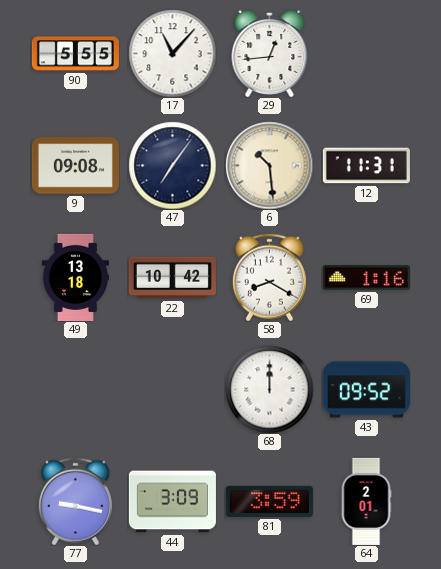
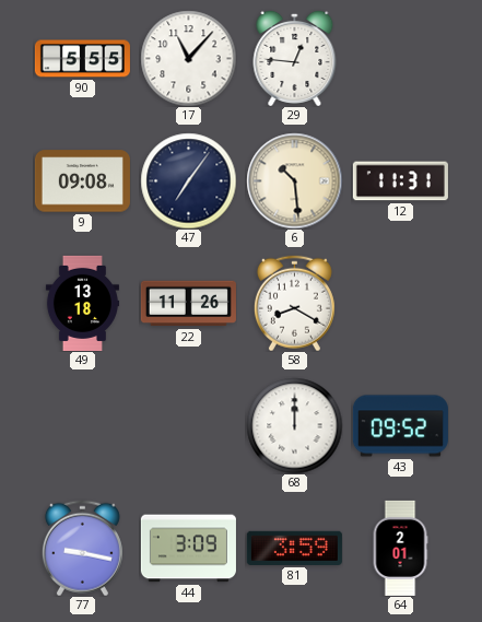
29: 12:44 -> 12:46
22: 10:42 -> 11:26
69: 1:16 -> none
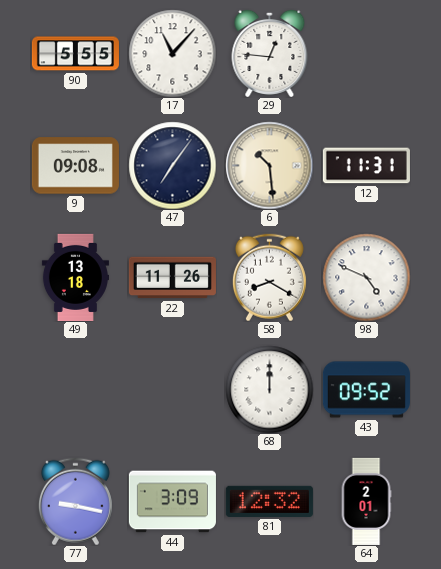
98: none -> 4:49
81: 3:59 -> 12:32
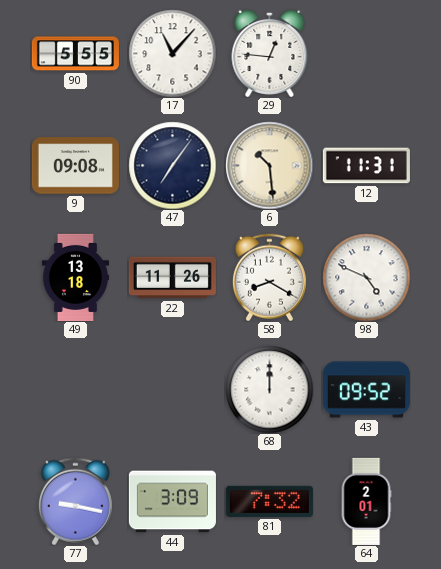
81: 12:32 -> 7:32
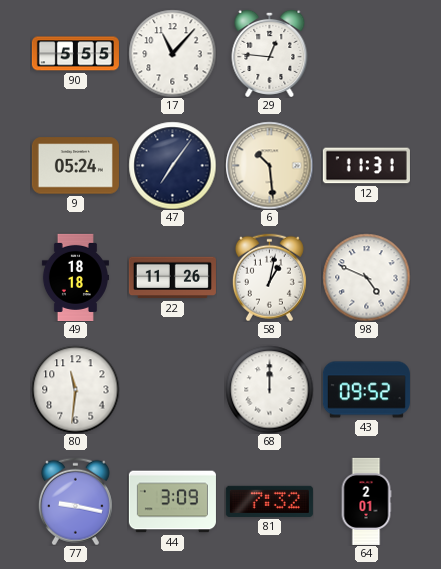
9: 09:08 -> 05:24
49: 13:18 -> 18:18
58: 8:20 -> 1:02
80: none -> 11:31
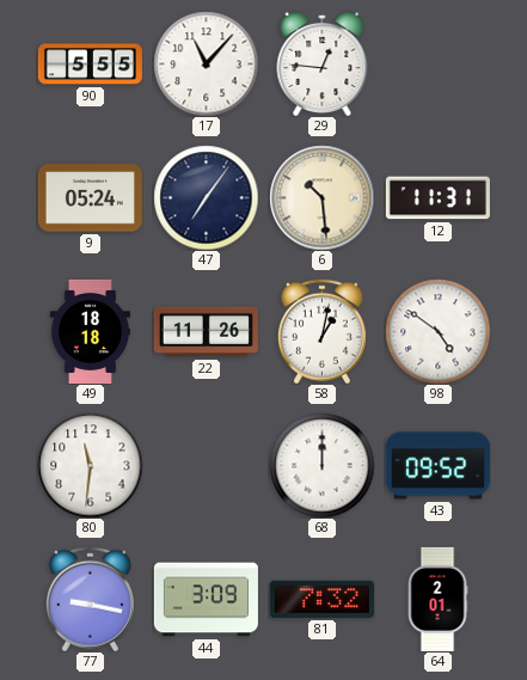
98: 4:49 -> 4:51
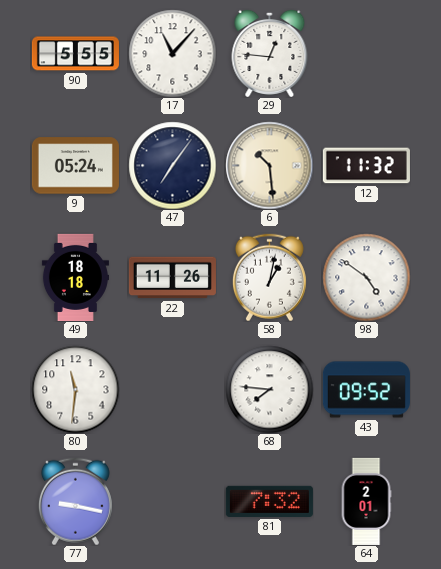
12: 11:31 -> 11:32
68: 12:00 -> 7:46
44: 3:09 -> none
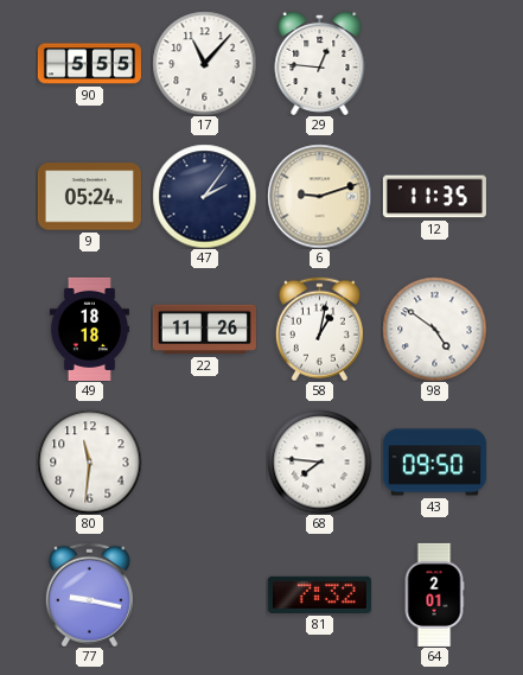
47: 7:06 -> 2:06
6: 10:29 -> 9:12
12: 11:32 -> 11:35
43: 09:52 -> 09:50
